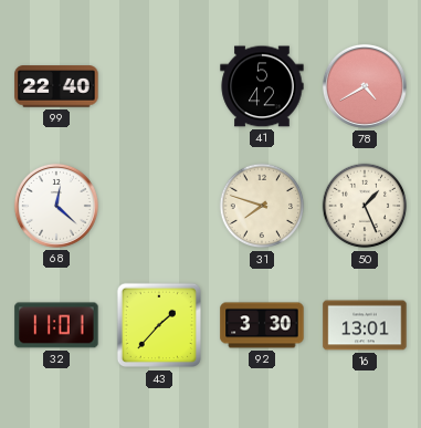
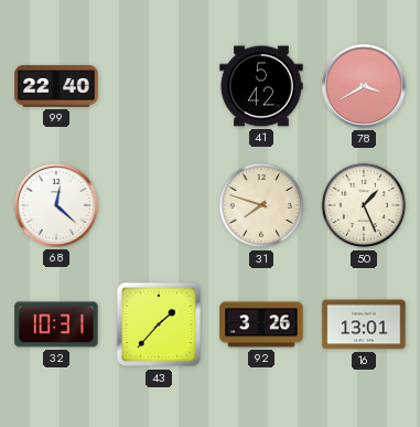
78: 4:40 -> 3:40
32: 11:01 -> 10:31
92: 3:30 -> 3:26
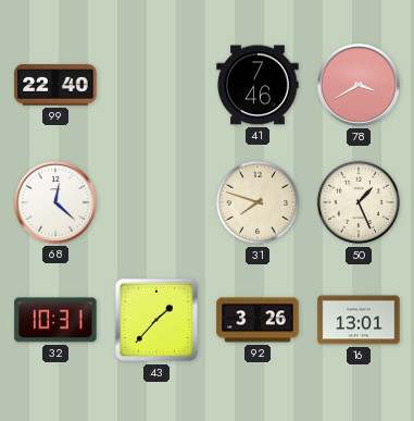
41: 5:42 -> 7:46
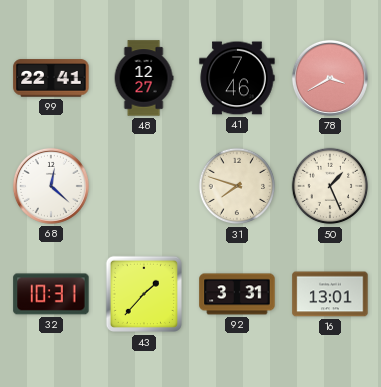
99: 22:40 -> 22:41
48: none -> 12:27
92: 3:26 -> 3:31
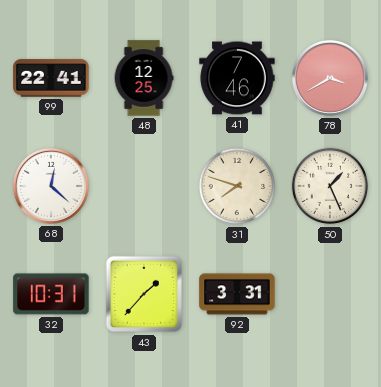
48: 12:27 -> 12:25
16: 13:01 -> none
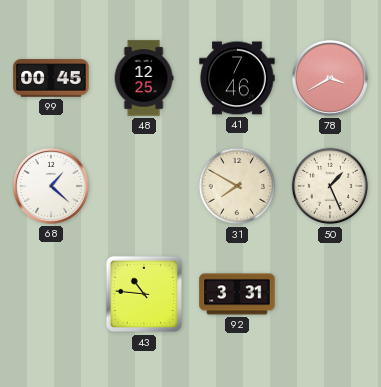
99: 22:41 -> 00:45
68: 12:22 -> 1:22
31: 7:48 -> 7:50
32: 10:31 -> none
43: 1:37 -> 10:46
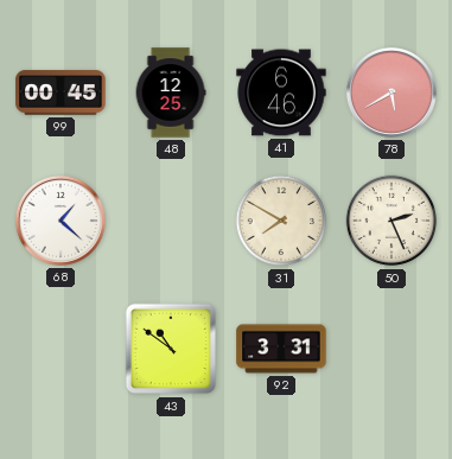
41: 7:46 -> 6:46
78: 3:40 -> 5:40
50: 1:26 -> 2:26
43: 10:46 -> 10:51
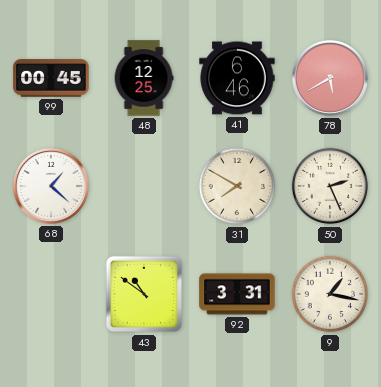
9: none -> 1:17
